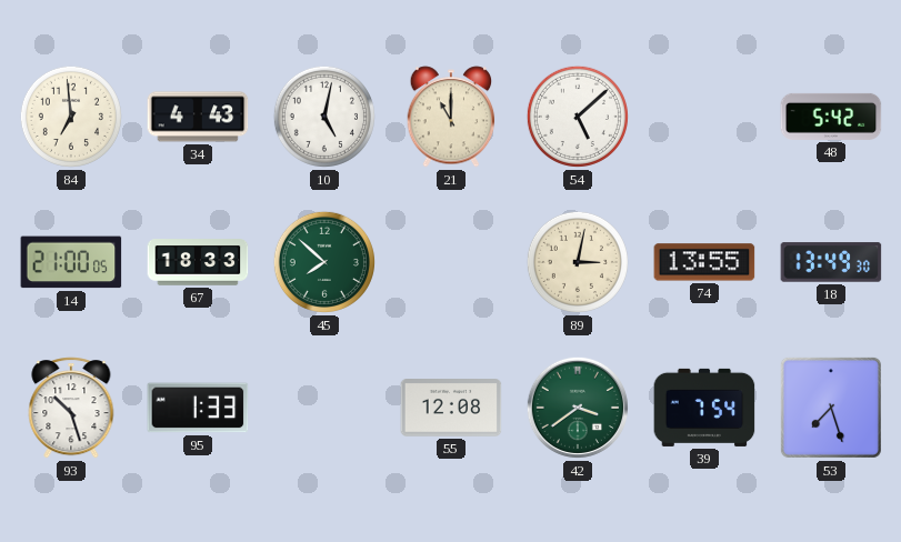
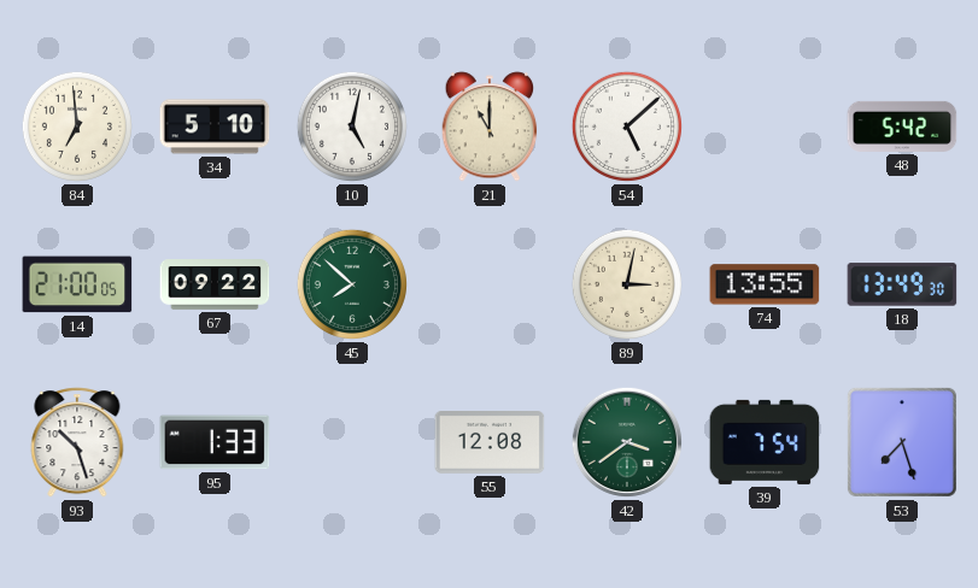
34: 4:43 -> 5:10
67: 18:33 -> 09:22
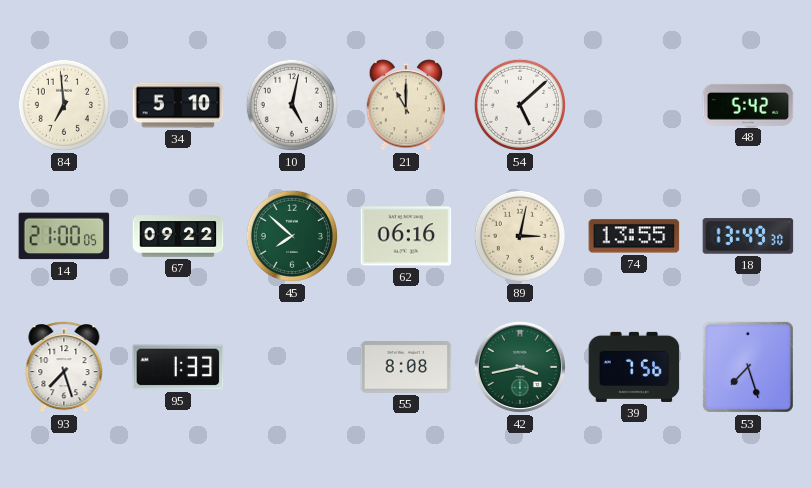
62: none -> 06:16
93: 10:27 -> 7:27
55: 12:08 -> 8:08
42: 3:39 -> 3:43
39: 7:54 -> 7:56
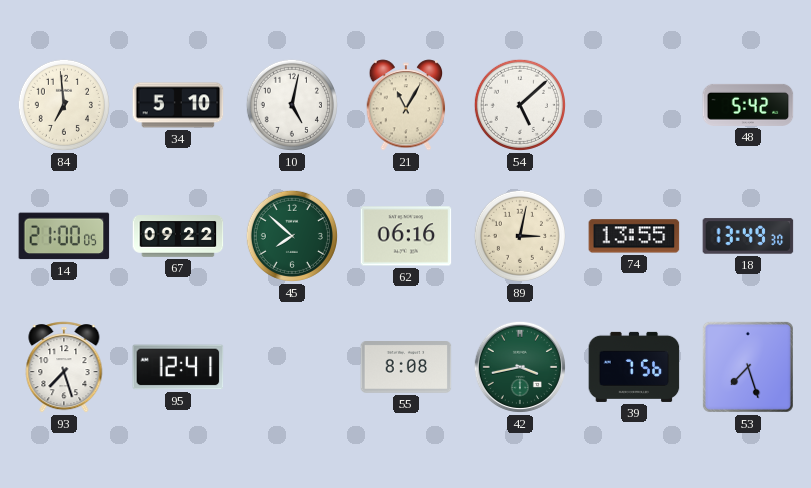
21: 11:00 -> 11:05
95: 1:33 -> 12:41
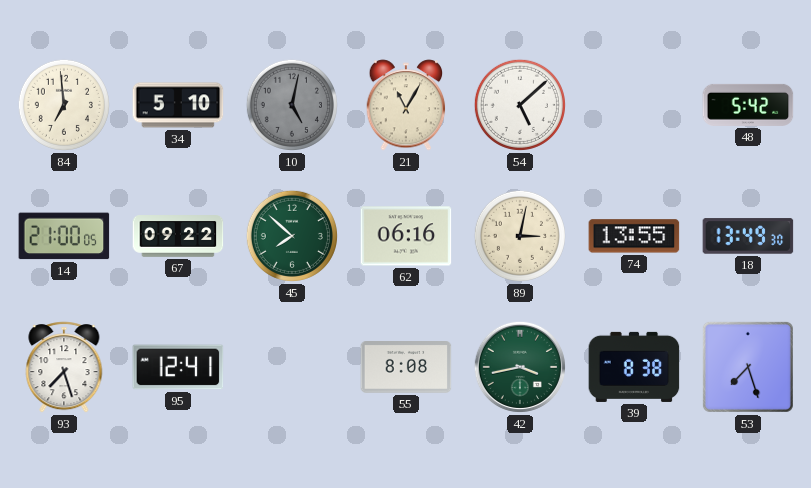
10 dial: white -> grey
39: 7:56 -> 8:38
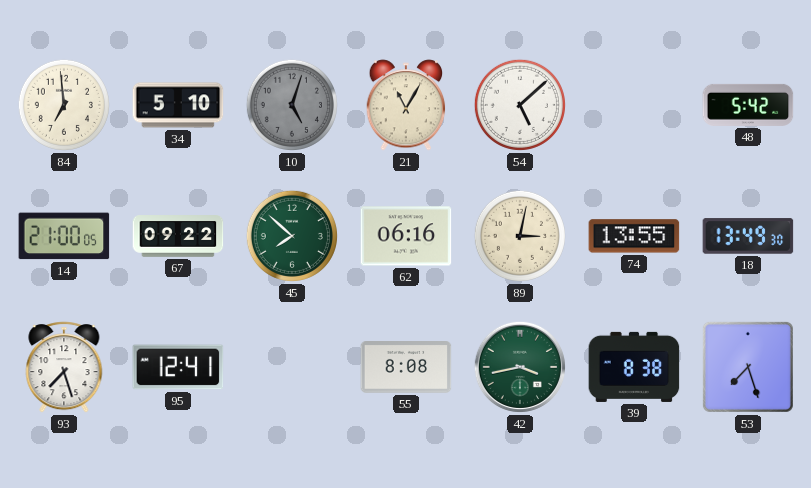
10: 5:02 -> 5:03
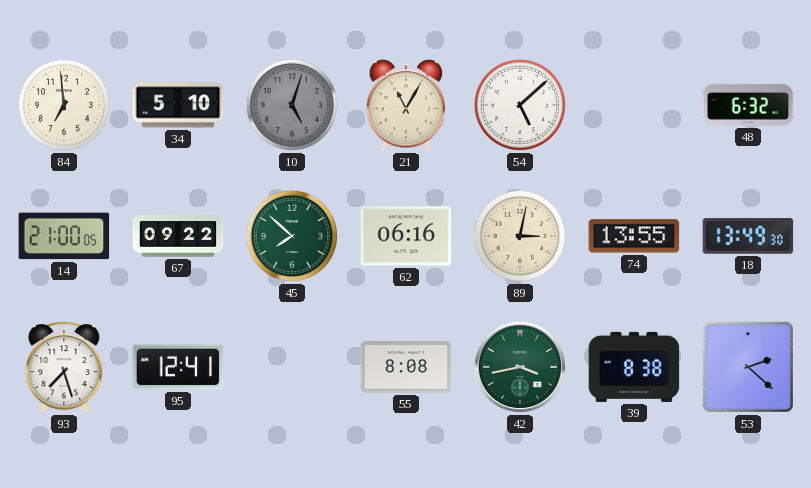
48: 5:42 -> 6:32
53: 7:27 -> 2:22
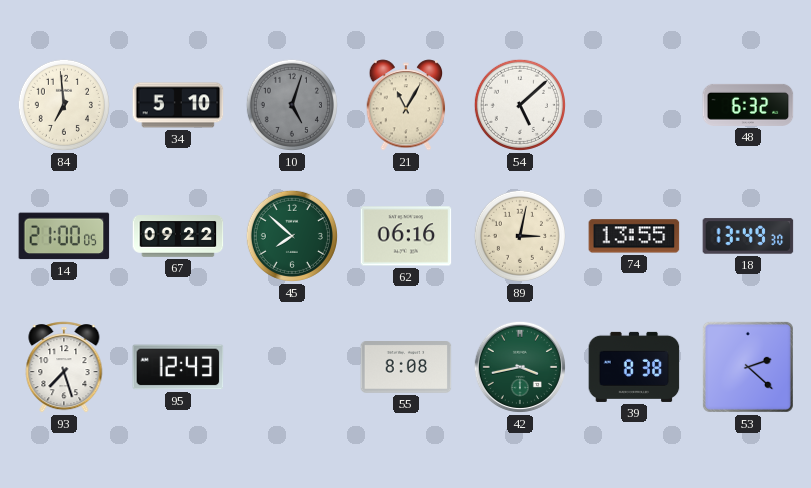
95: 12:41 -> 12:43
